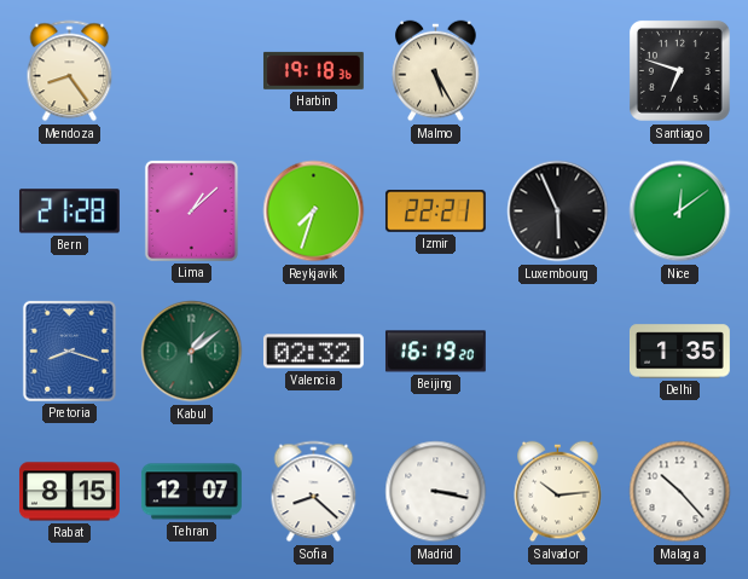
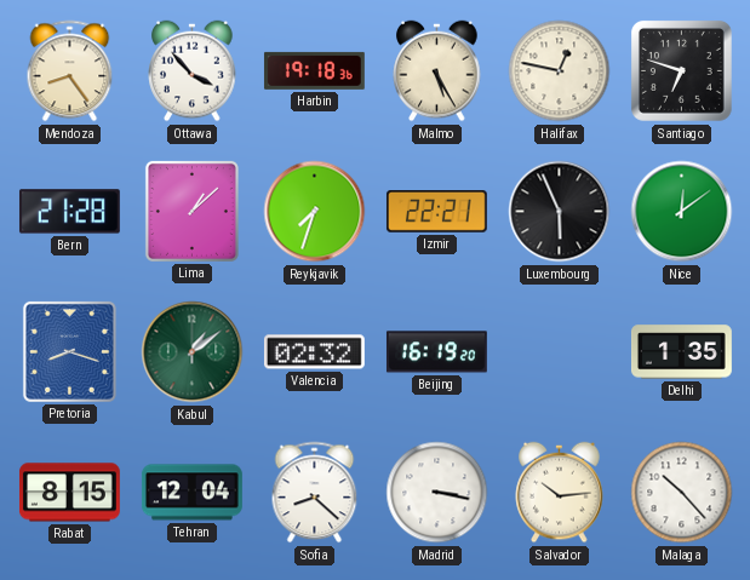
Ottawa: none -> 3:53
Halifax: none -> 12:47
Tehran: 12:07 -> 12:04
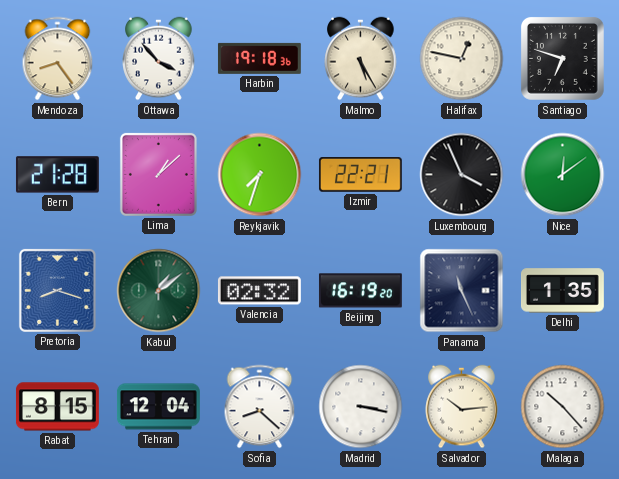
Luxembourg: 5:56 -> 3:56
Panama: none -> 11:26
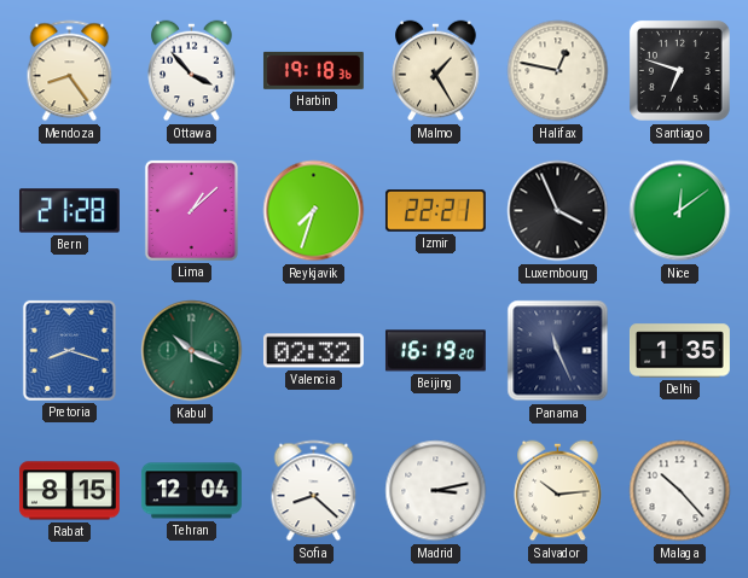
Malmo: 5:25 -> 1:25
Kabul: 1:09 -> 10:19
Madrid: 3:17 -> 3:13
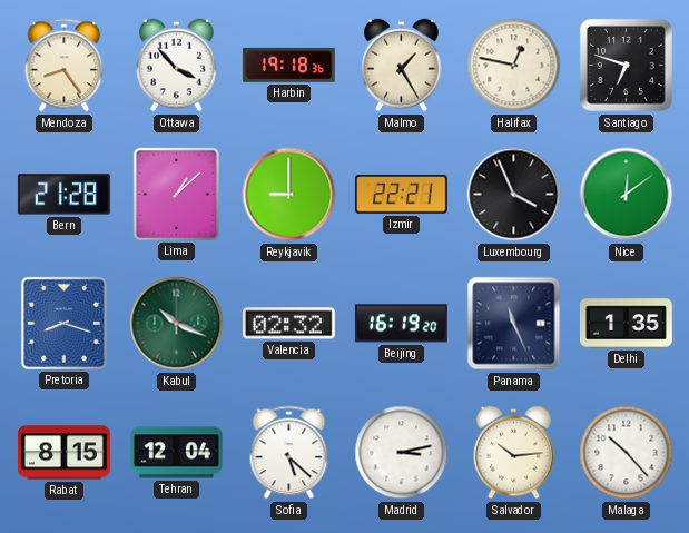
Reykjavik: 7:33 -> 9:00
Sofia: 8:22 -> 5:22
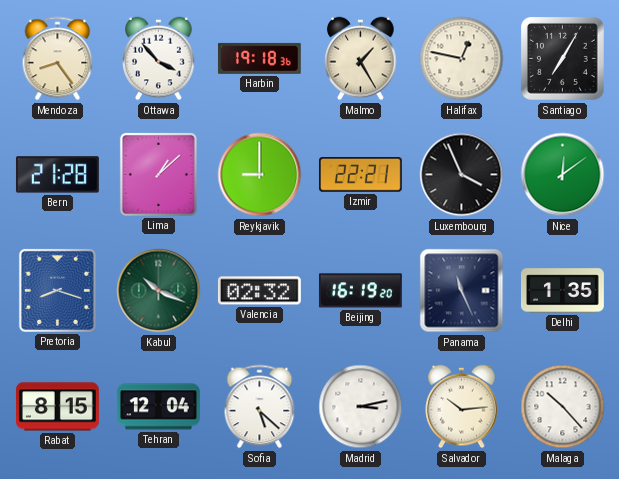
Santiago: 6:48 -> 7:05
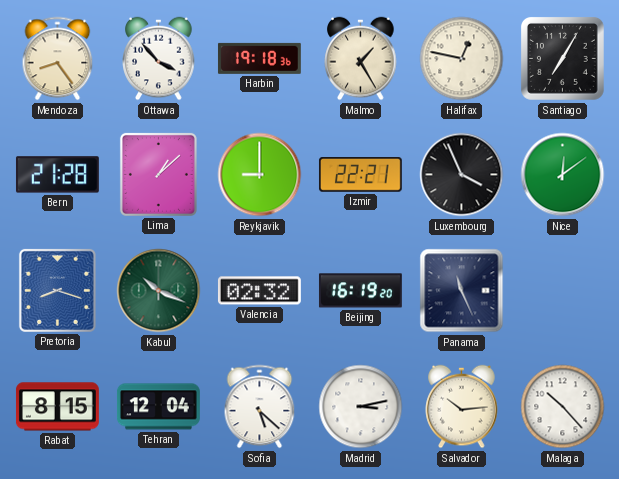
Delhi: 1:35 -> none
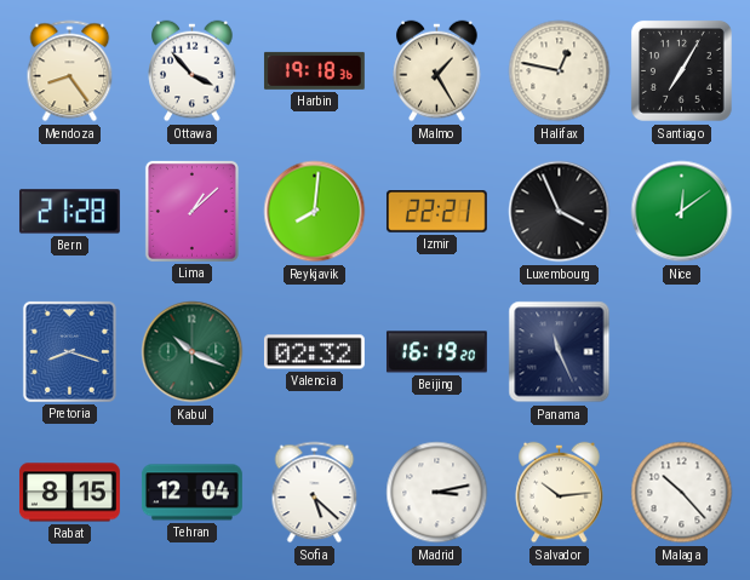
Reykjavik: 9:00 -> 8:01
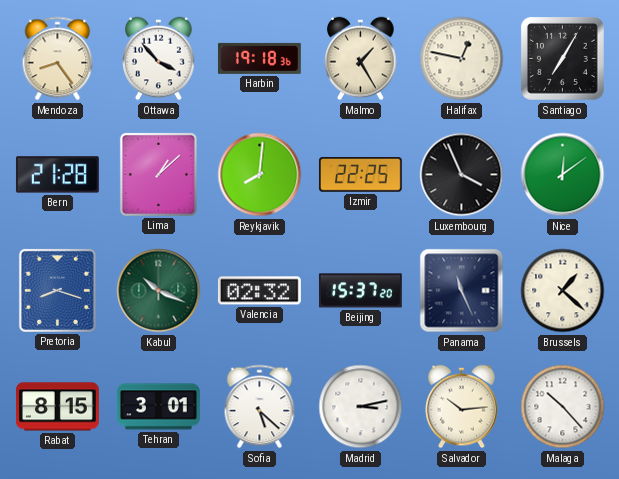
Izmir: 22:21 -> 22:25
Beijing: 16:19 -> 15:37
Brussels: none -> 1:22
Tehran: 12:04 -> 3:01
